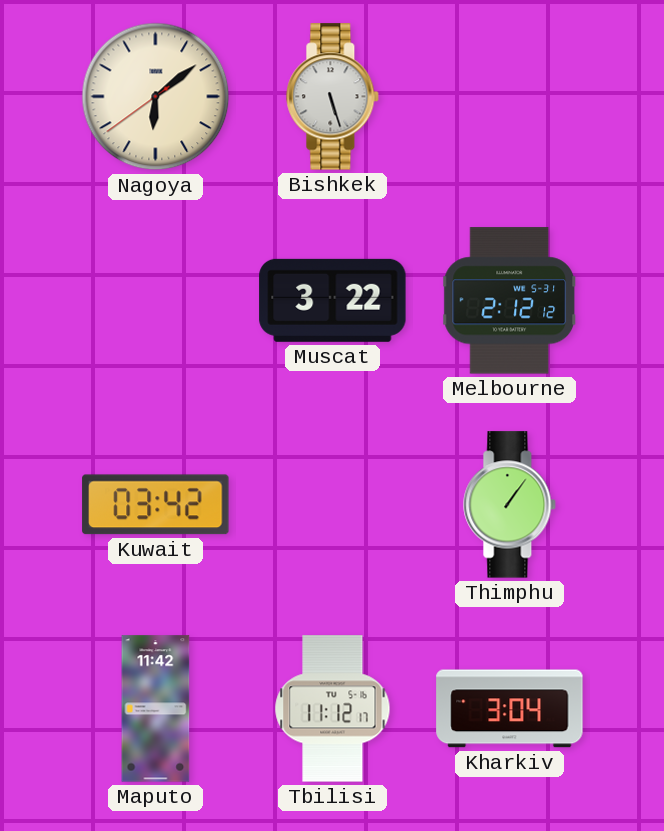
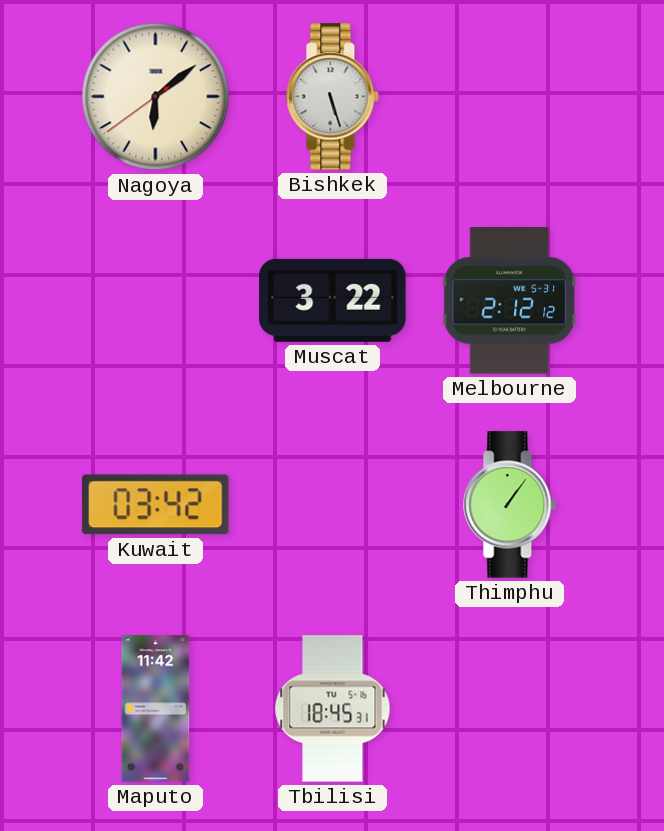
Tbilisi: 11:12 -> 18:45
Kharkiv: 3:04 -> none
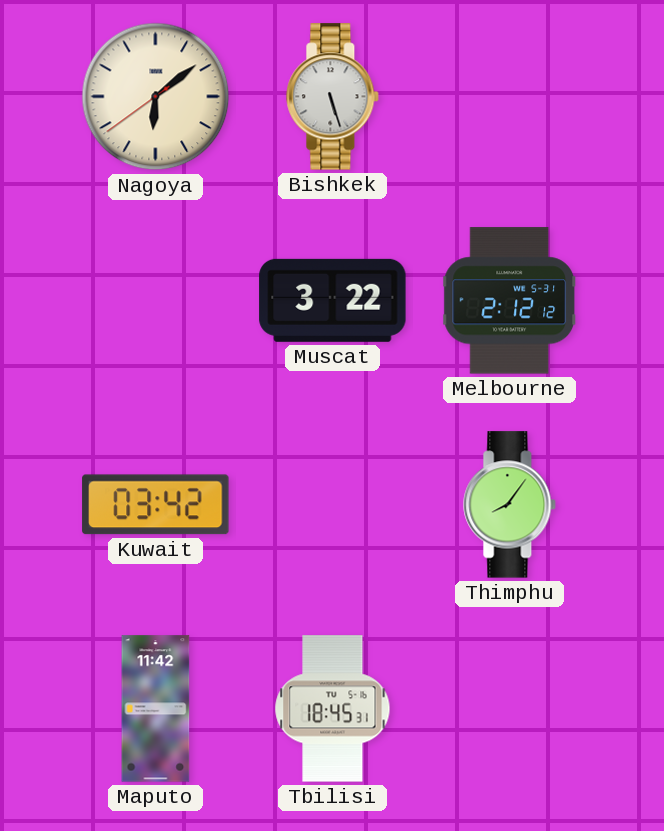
Thimphu: 1:06 -> 8:06
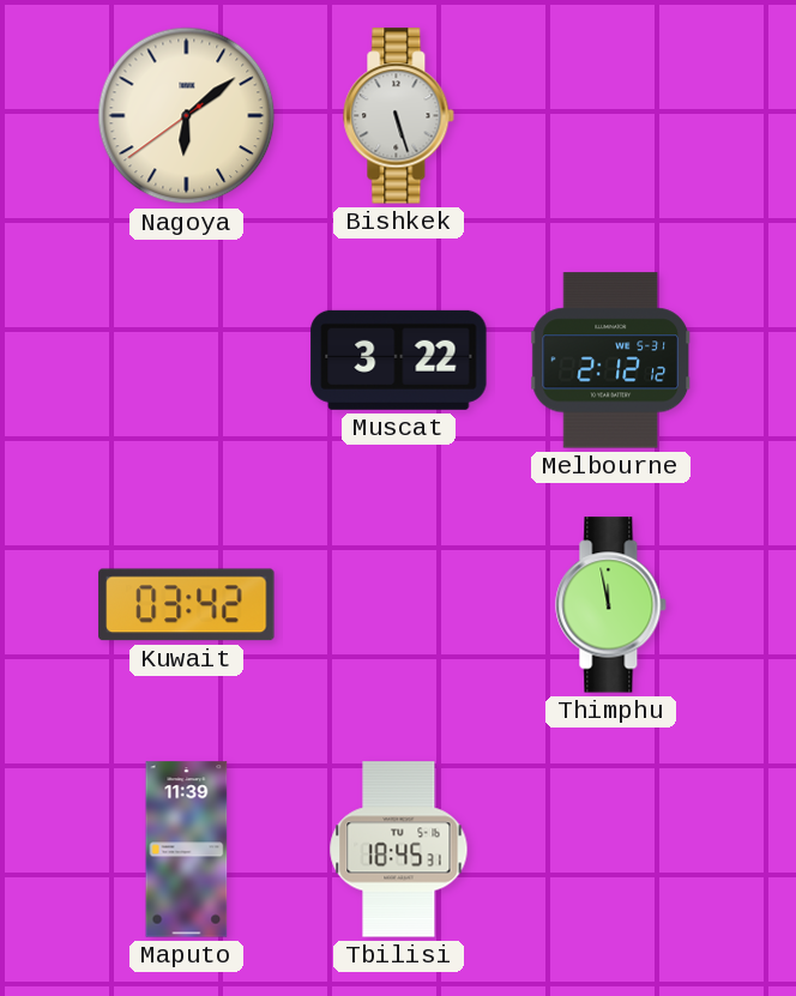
Thimphu: 8:06 -> 11:58
Maputo: 11:42 -> 11:39
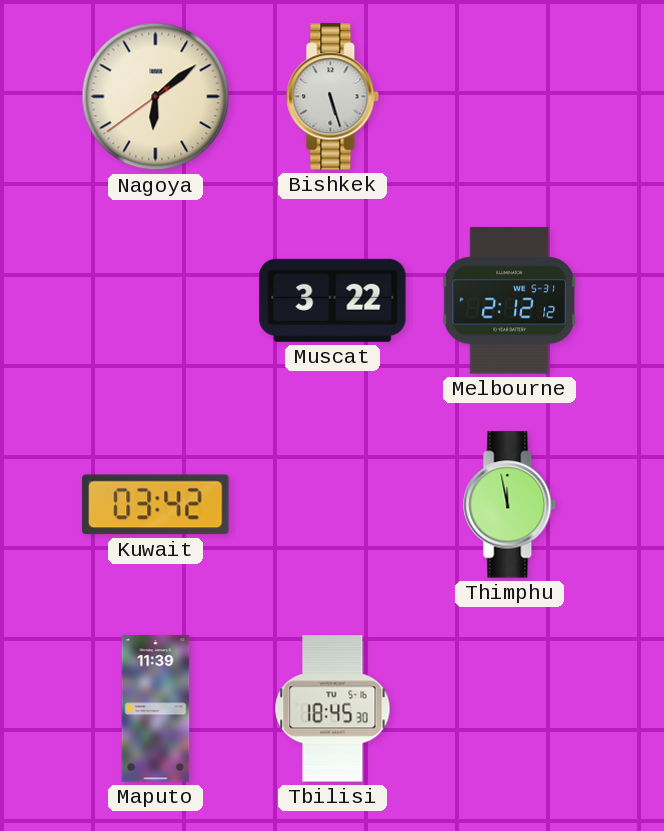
Tbilisi: 18:45:31 -> 18:45:30
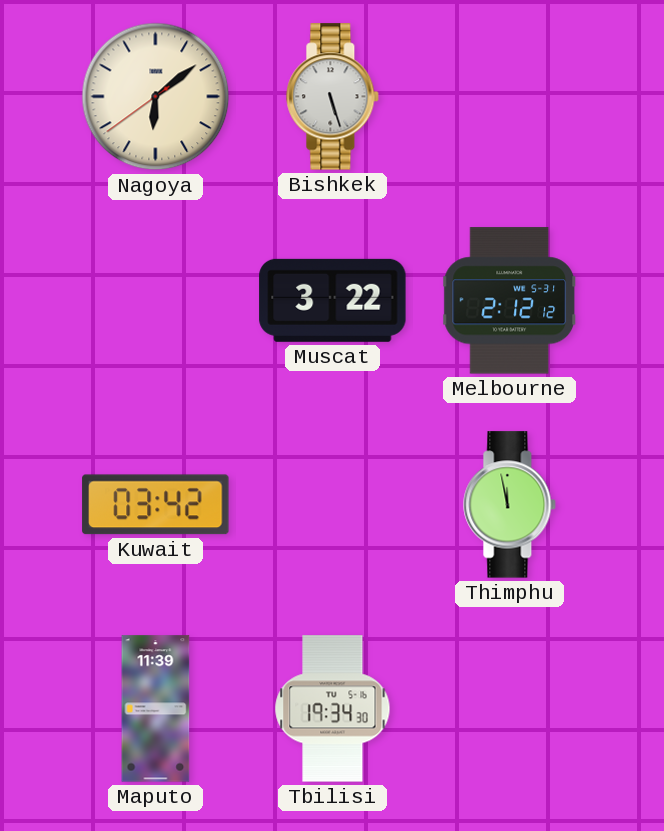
Tbilisi: 18:45 -> 19:34
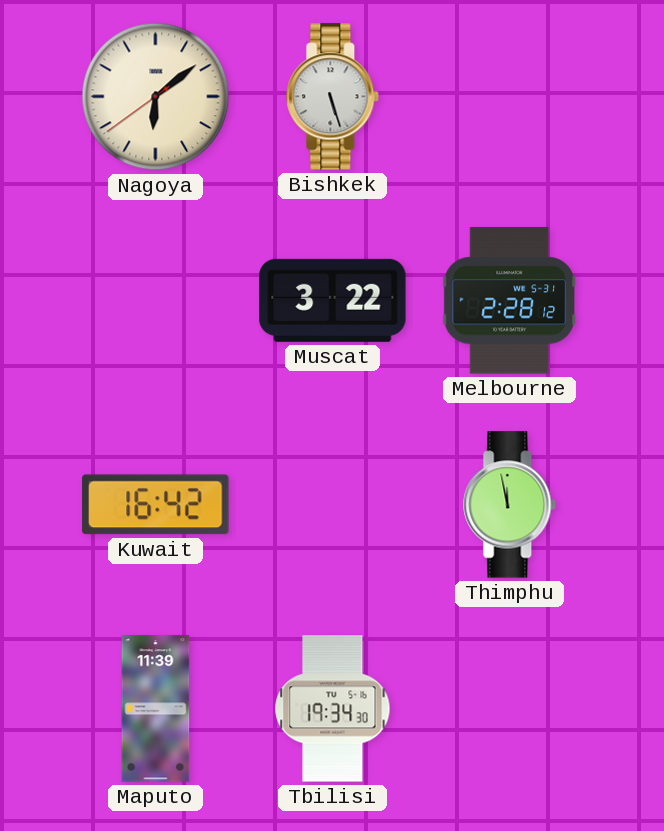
Melbourne: 2:12 -> 2:28
Kuwait: 03:42 -> 16:42
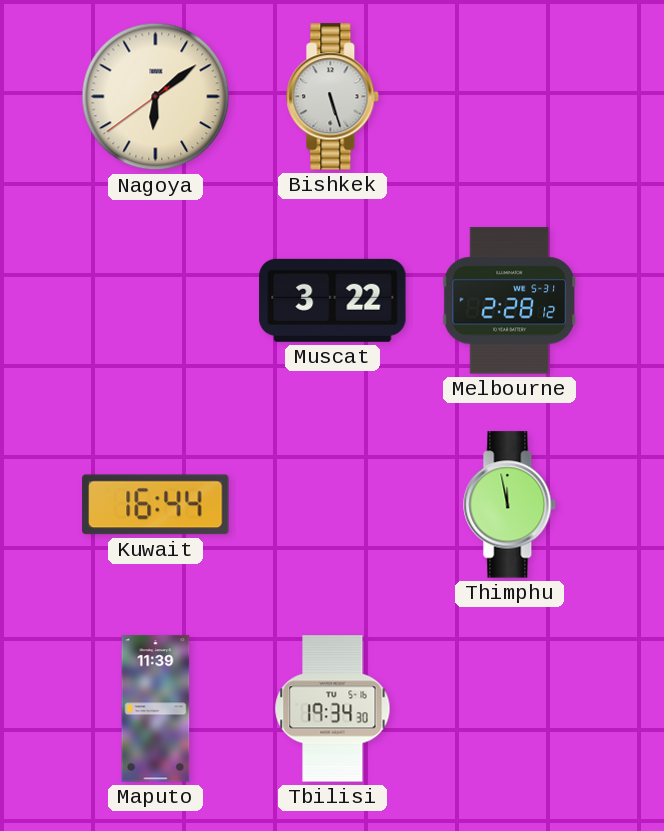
Kuwait: 16:42 -> 16:44
